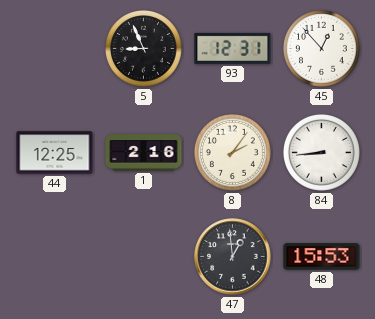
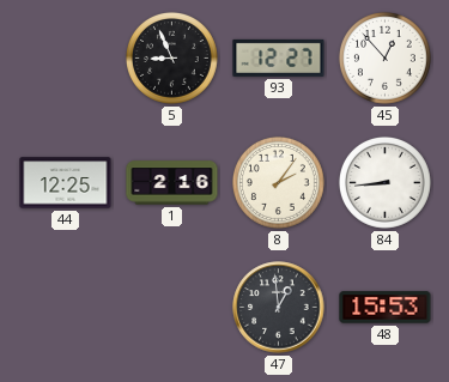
93: 12:31 -> 12:27
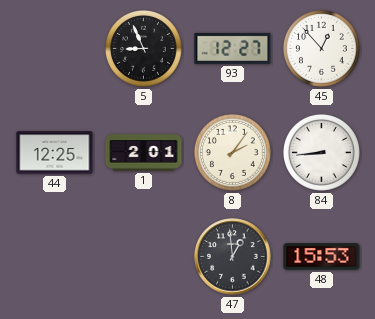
1: 2:16 -> 2:01
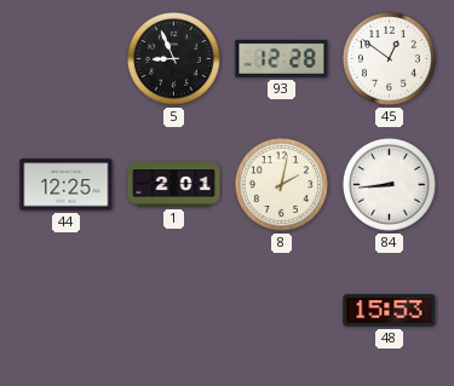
93: 12:27 -> 12:28
45: 12:53 -> 12:51
8: 2:06 -> 2:02
47: 12:59 -> none
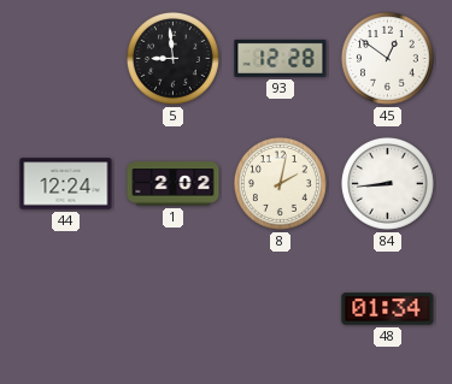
5: 8:56 -> 8:59
44: 12:25 -> 12:24
1: 2:01 -> 2:02
48: 15:53 -> 01:34
